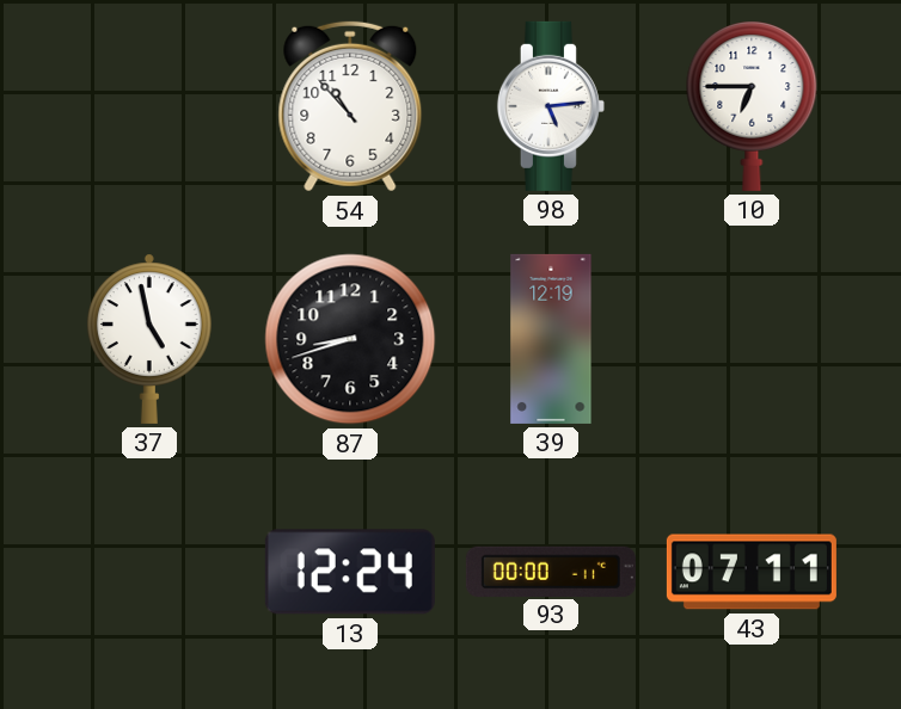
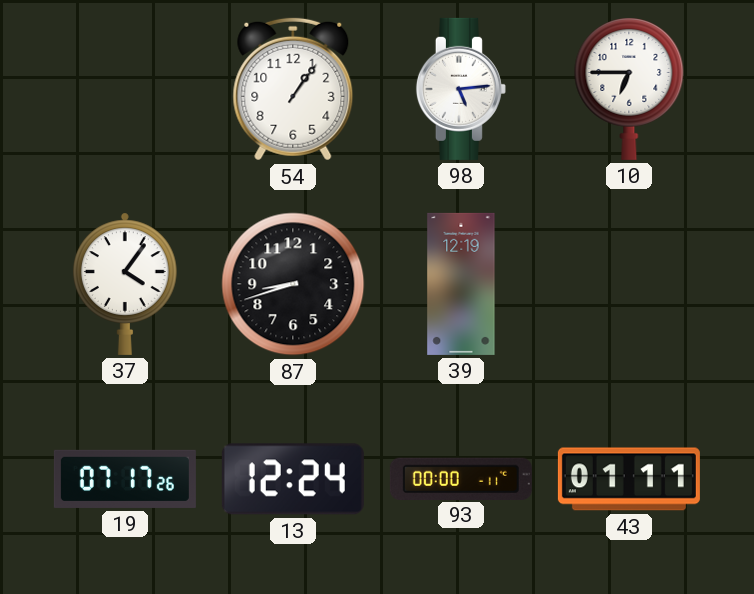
54: 10:53 -> 1:06
37: 4:58 -> 4:06
19: none -> 07:17
43: 07:11 -> 01:11
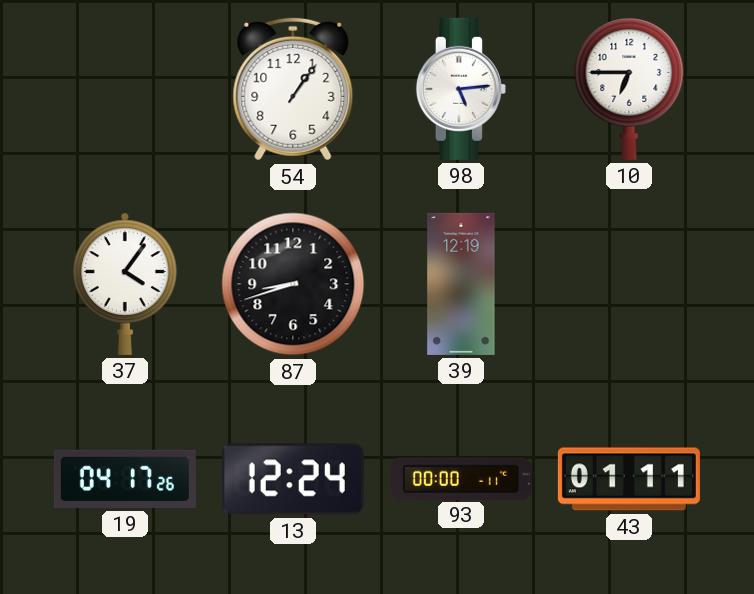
19: 07:17 -> 04:17
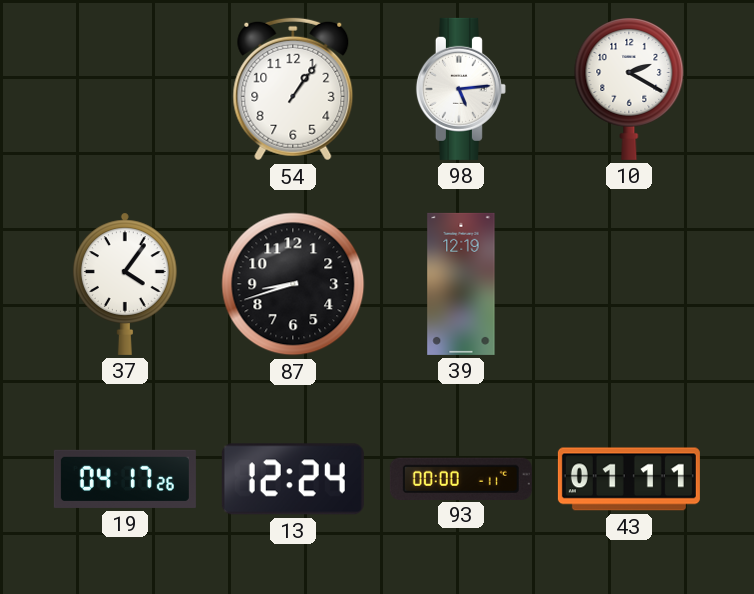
10: 6:45 -> 2:20
